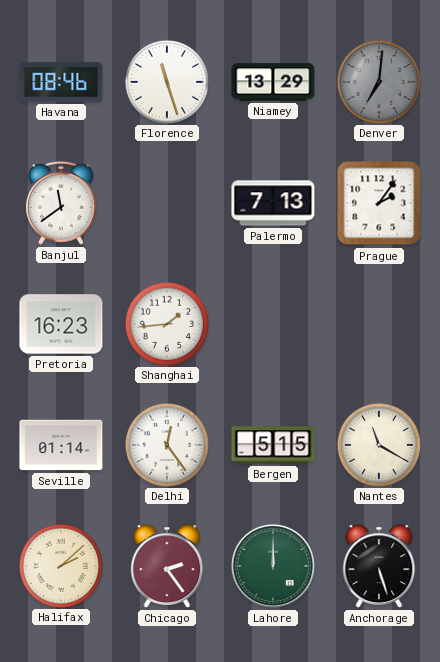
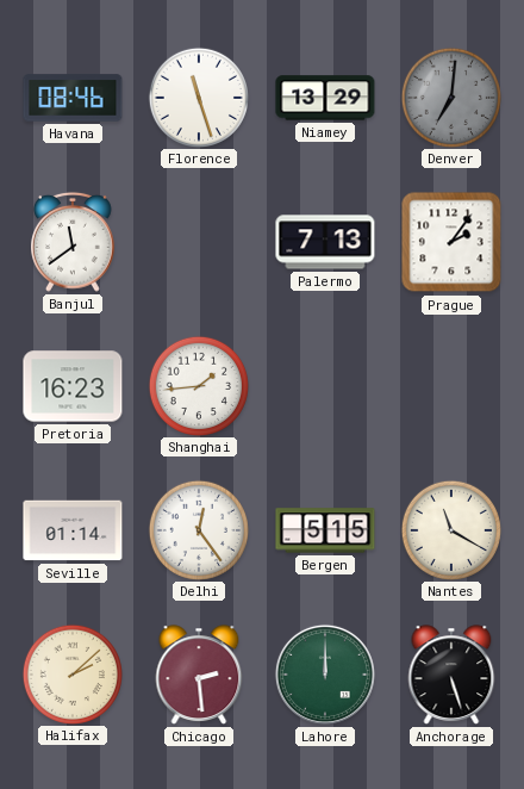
Chicago: 2:24 -> 2:29
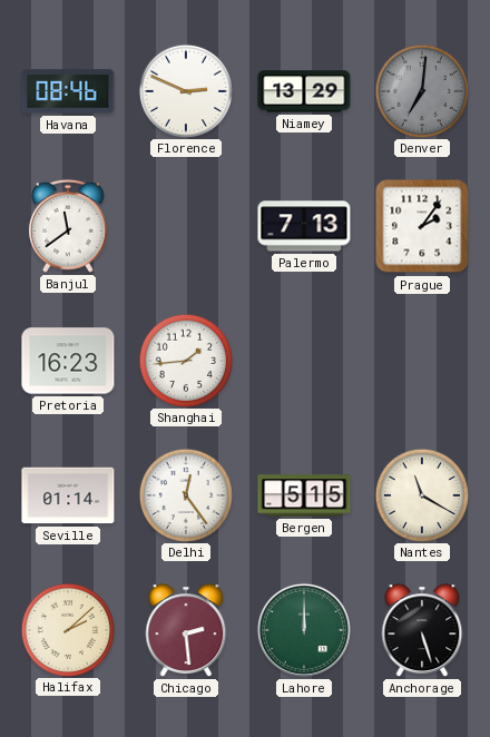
Florence: 11:27 -> 2:49
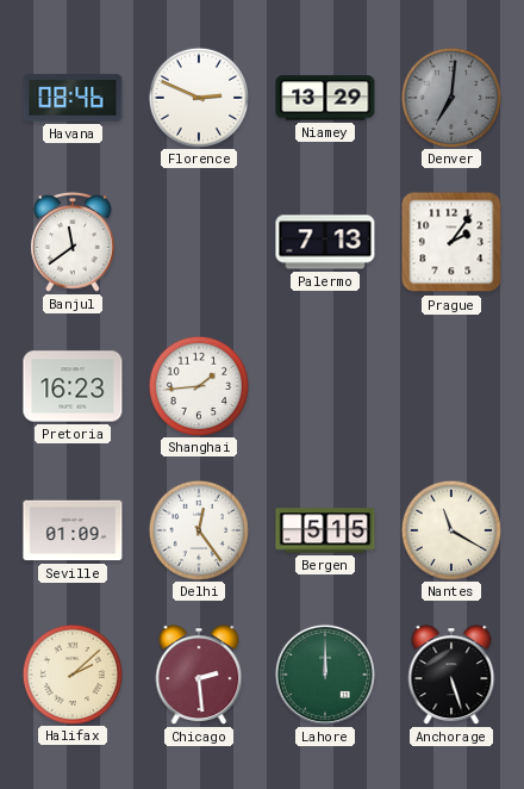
Seville: 01:14 -> 01:09
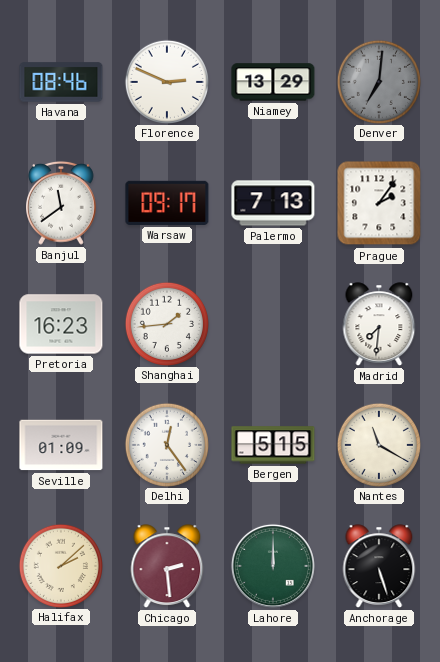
Warsaw: none -> 09:17
Madrid: none -> 7:31
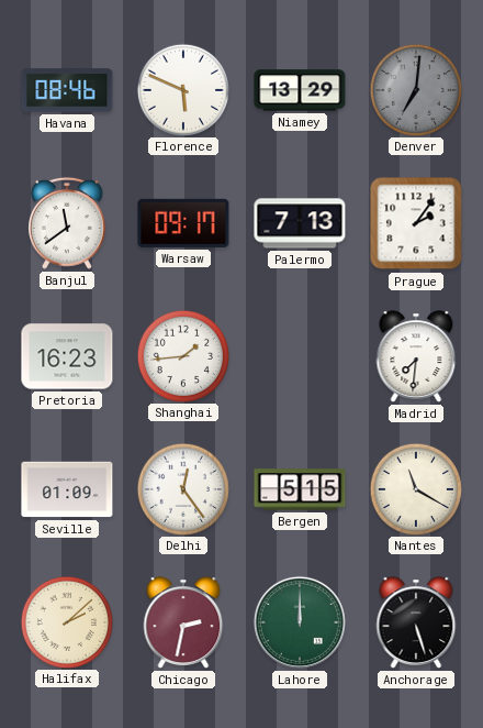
Florence: 2:49 -> 5:49
Chicago: 2:29 -> 2:32
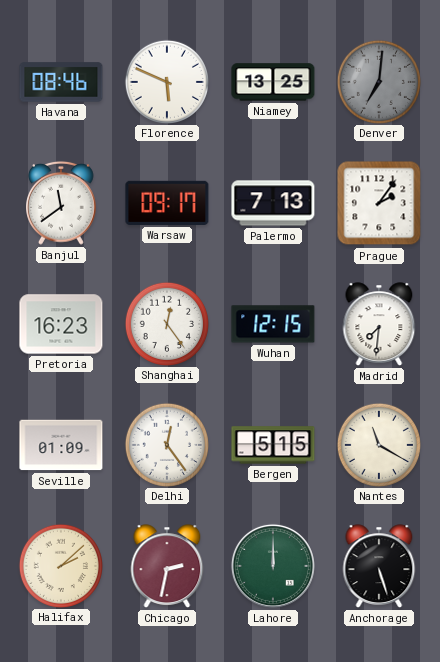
Niamey: 13:29 -> 13:25
Shanghai: 1:44 -> 12:24
Wuhan: none -> 12:15
